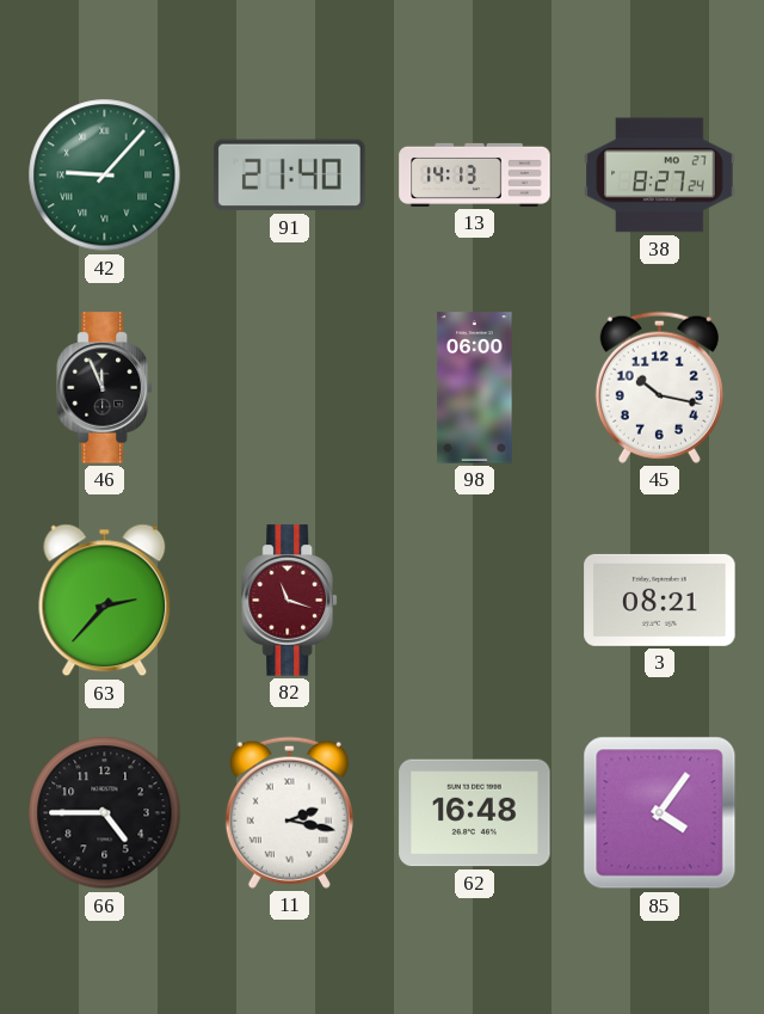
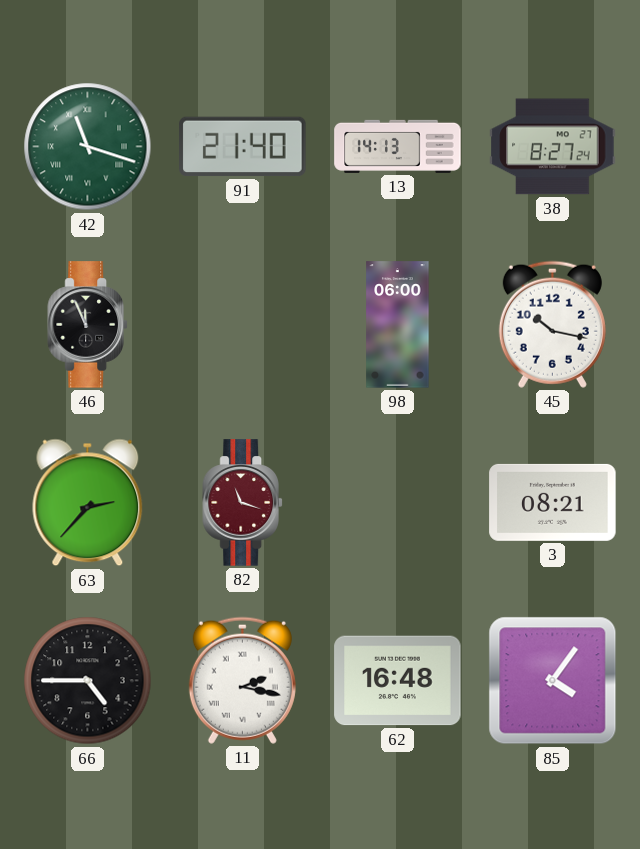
42: 9:07 -> 11:18
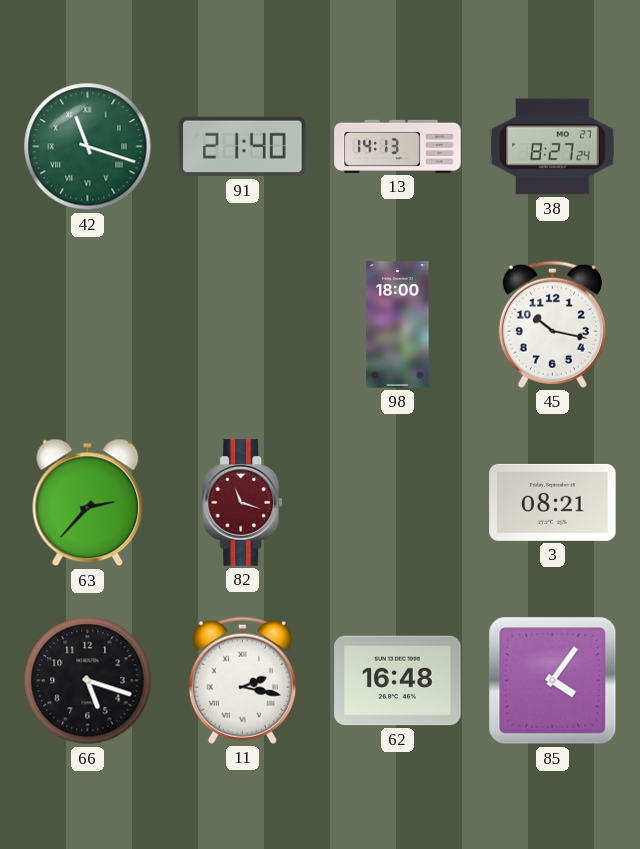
46: 11:56 -> none
98: 06:00 -> 18:00
66: 4:45 -> 5:18
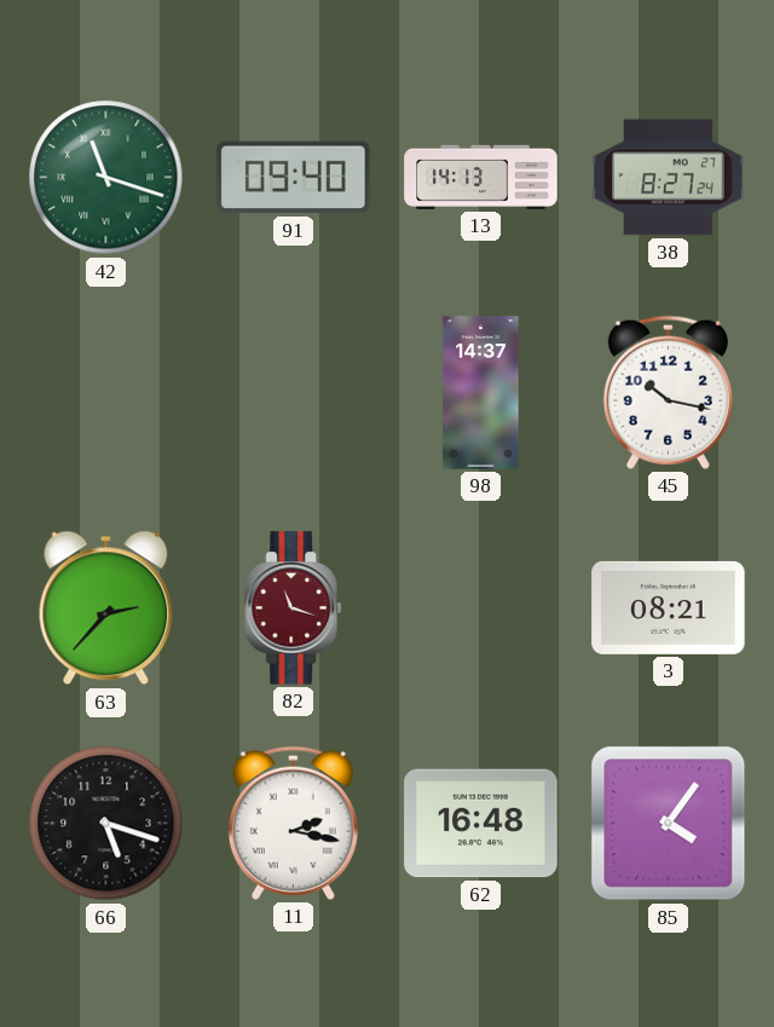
91: 21:40 -> 09:40
98: 18:00 -> 14:37
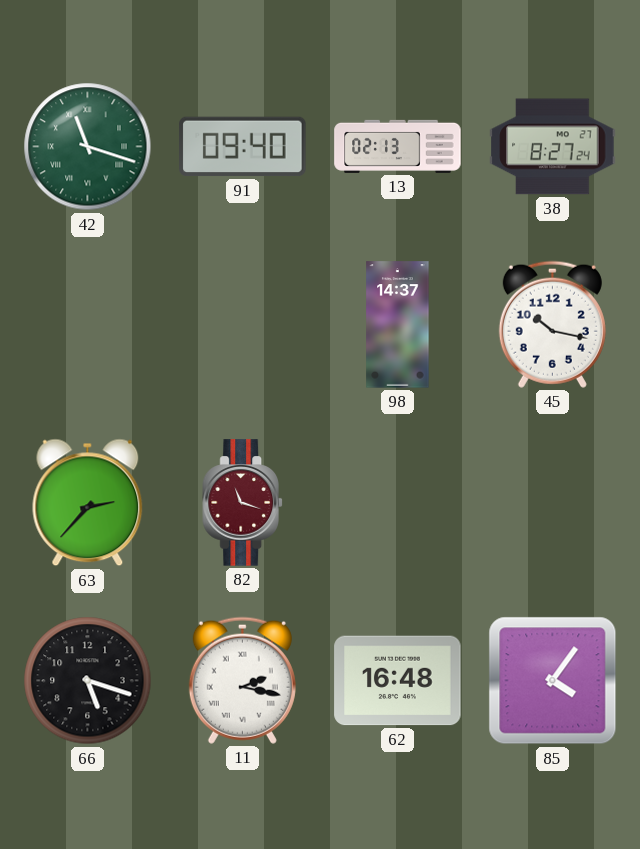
13: 14:13 -> 02:13
3: 08:21 -> none
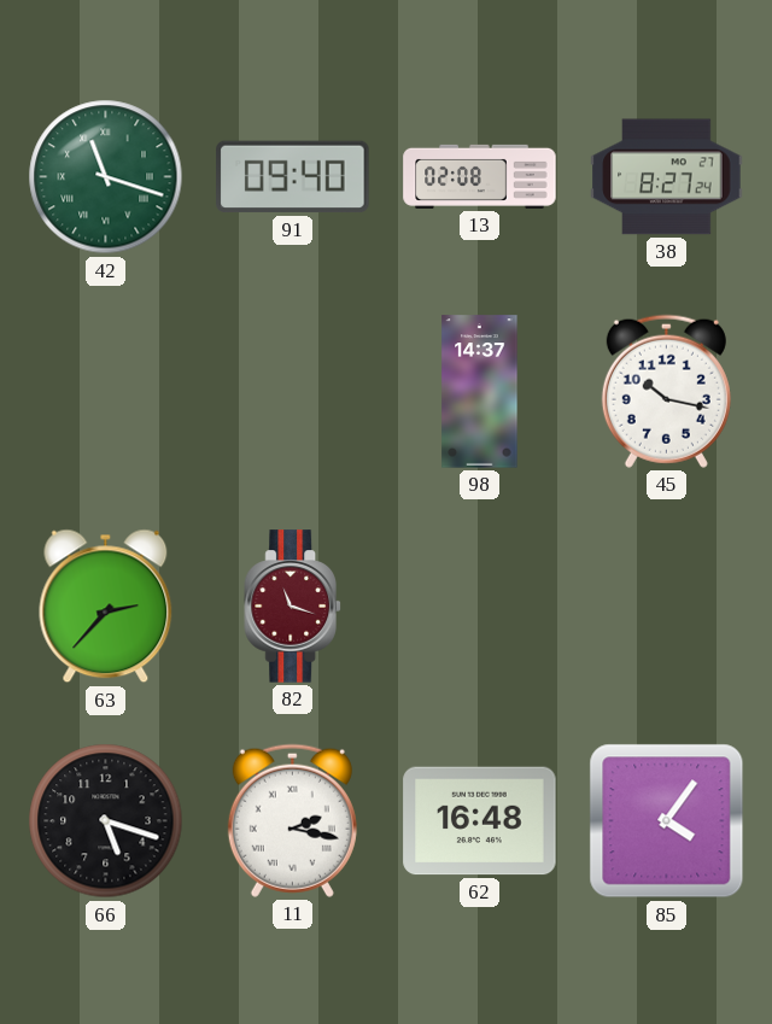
13: 02:13 -> 02:08
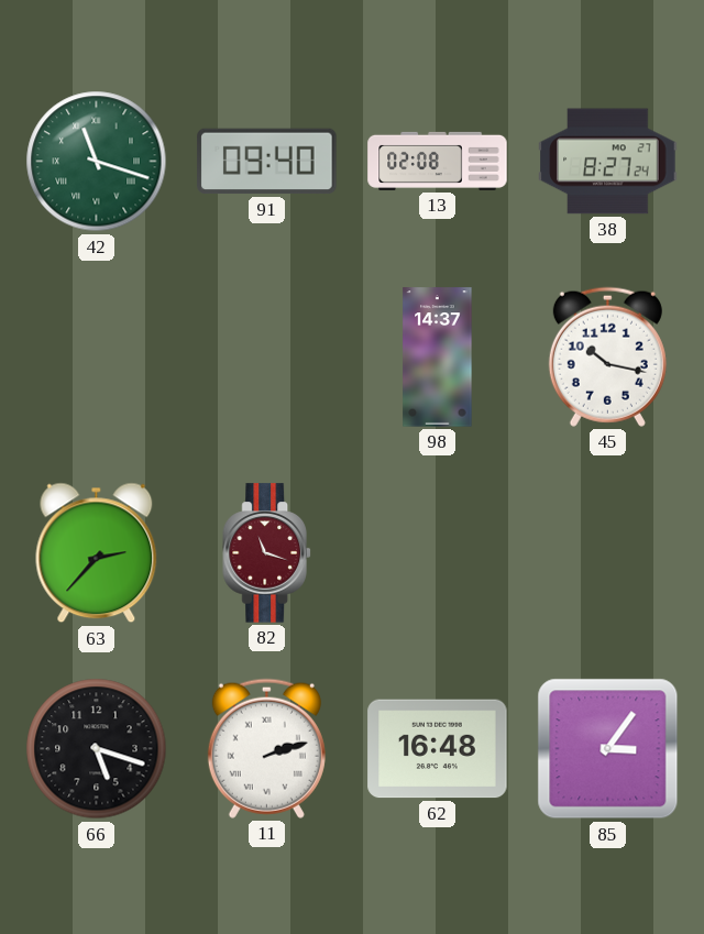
11: 2:17 -> 2:12
85: 4:06 -> 3:06
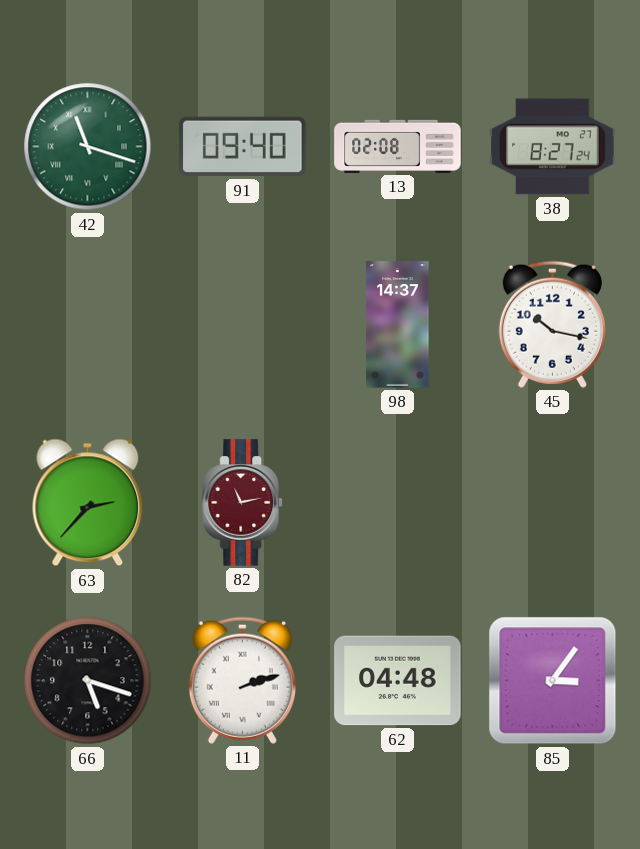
82: 11:18 -> 11:13
62: 16:48 -> 04:48
